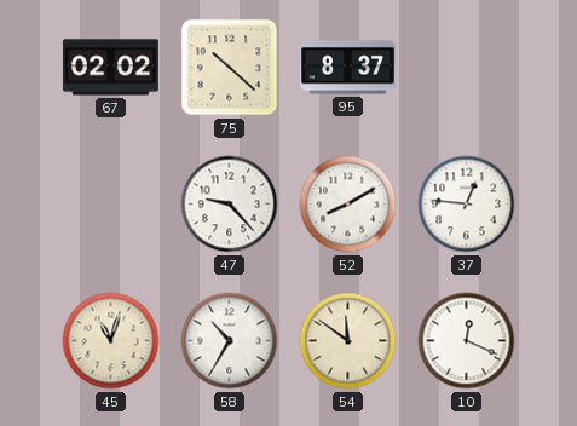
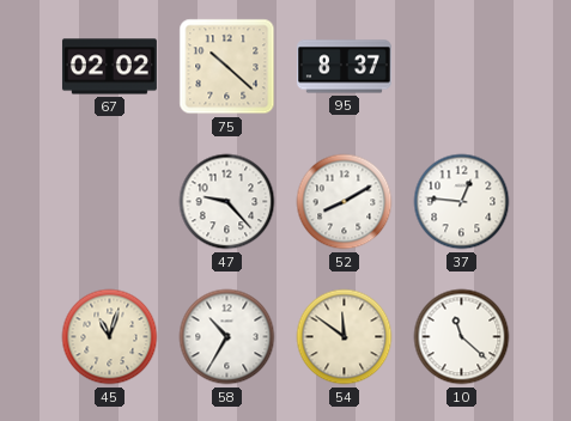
10: 12:19 -> 11:22
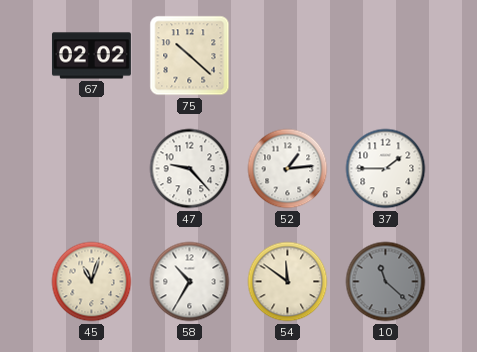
95: 8:37 -> none
52: 8:10 -> 1:14
37: 12:46 -> 1:45
10 dial: white -> grey
